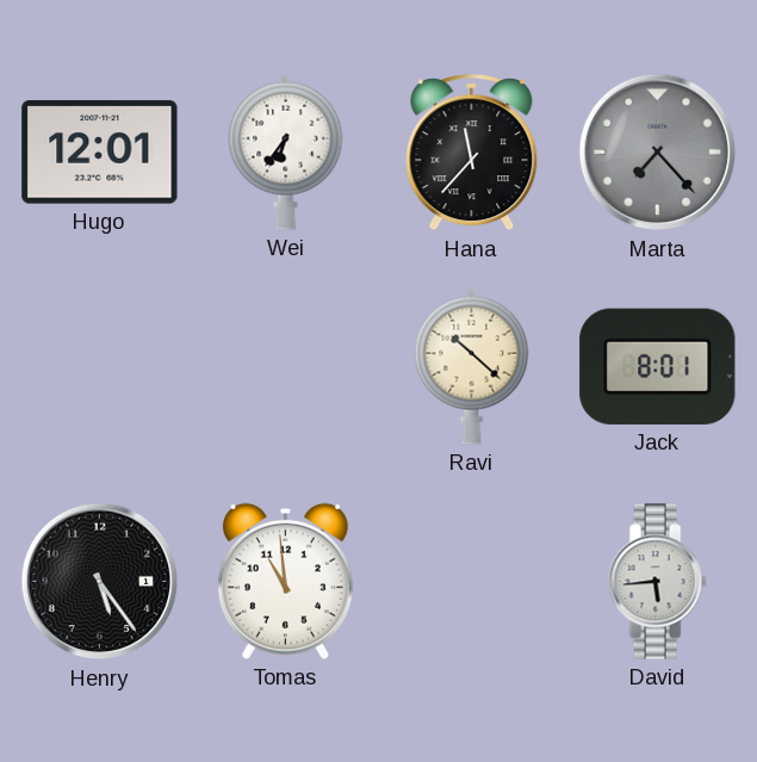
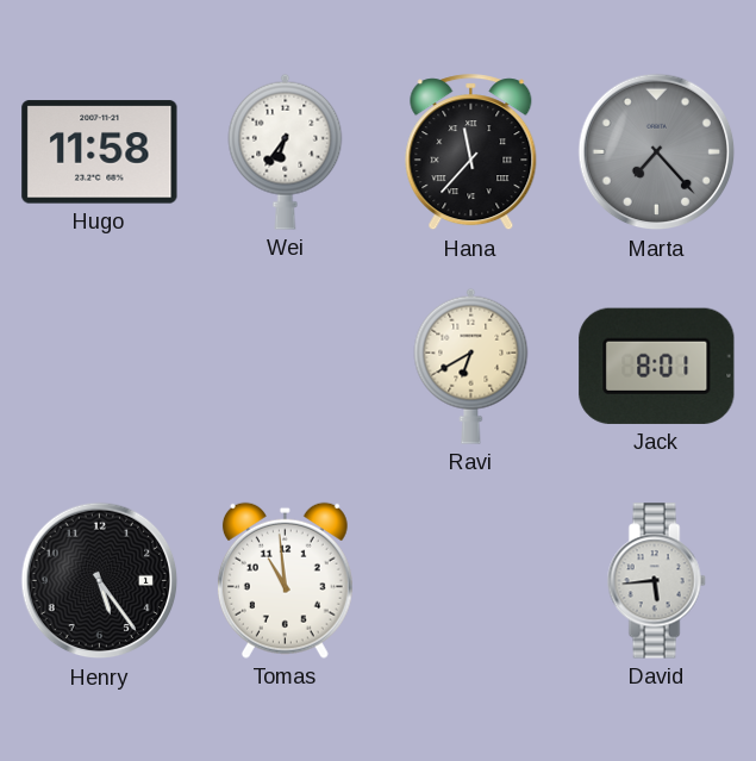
Hugo: 12:01 -> 11:58
Ravi: 10:22 -> 6:40
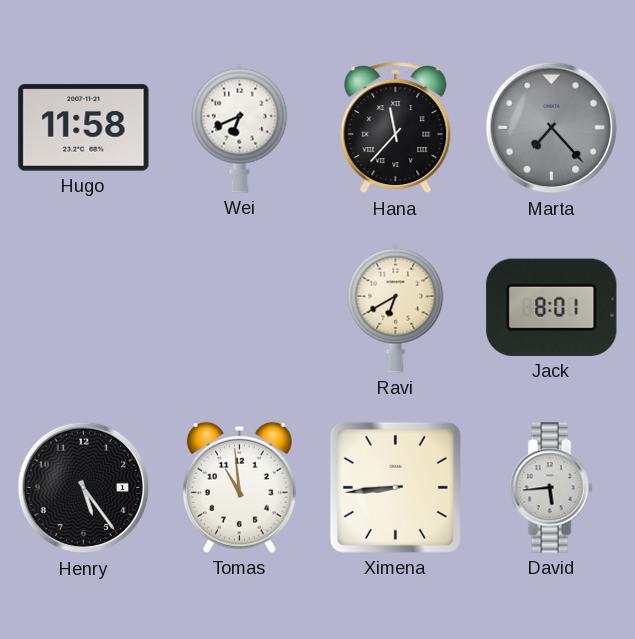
Wei: 6:36 -> 6:41
Ximena: none -> 8:44
